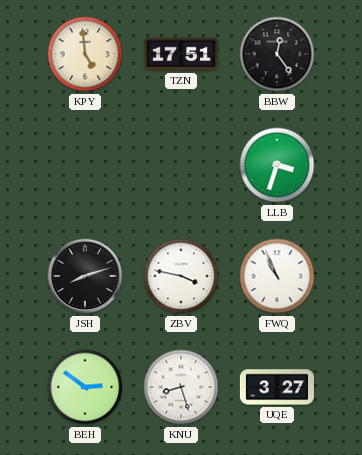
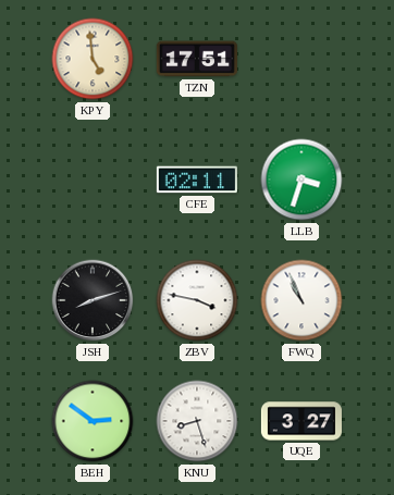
BBW: 12:24 -> none
CFE: none -> 02:11
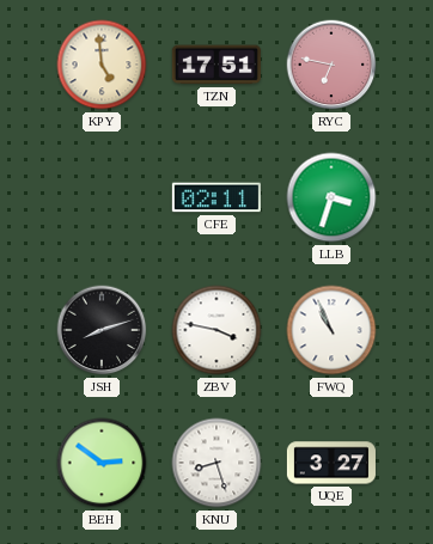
RYC: none -> 6:47
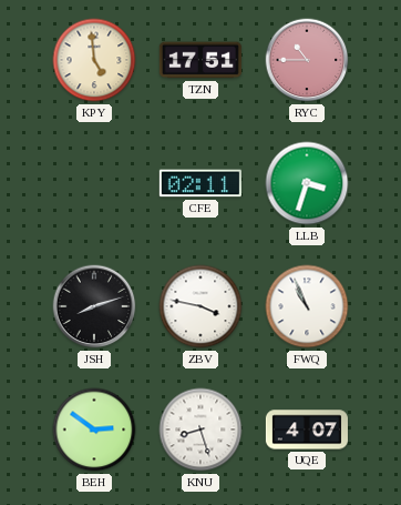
RYC: 6:47 -> 10:45
UQE: 3:27 -> 4:07
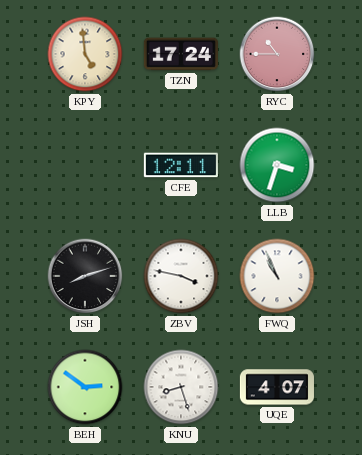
TZN: 17:51 -> 17:24
CFE: 02:11 -> 12:11
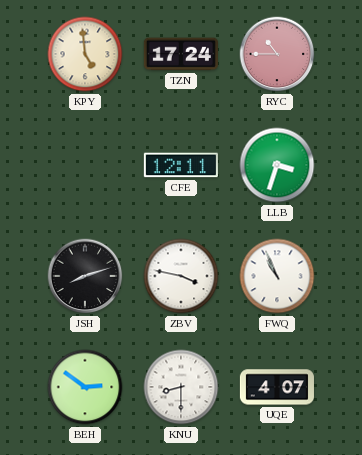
KNU: 8:27 -> 8:30
